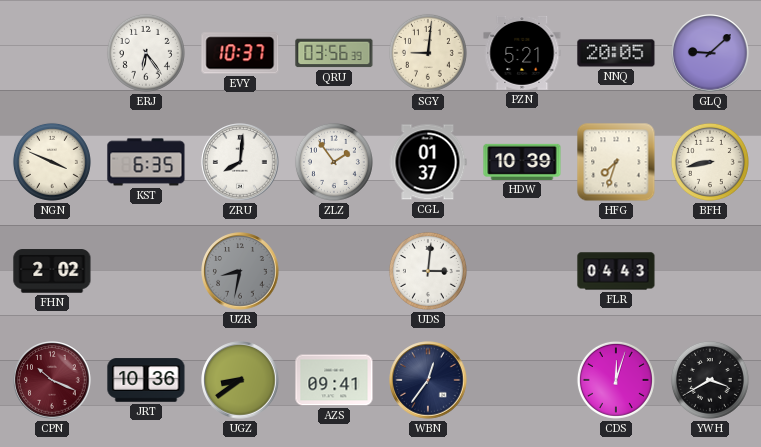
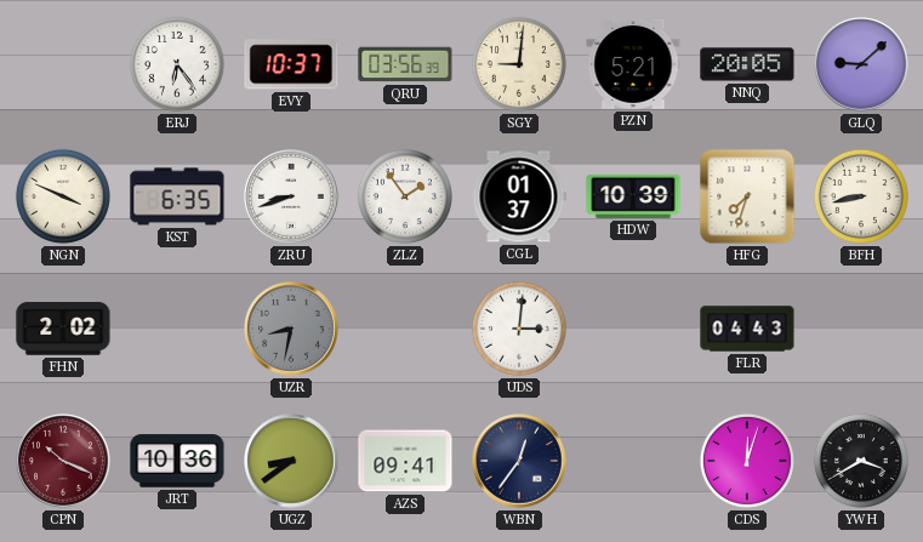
ZRU: 8:01 -> 8:42
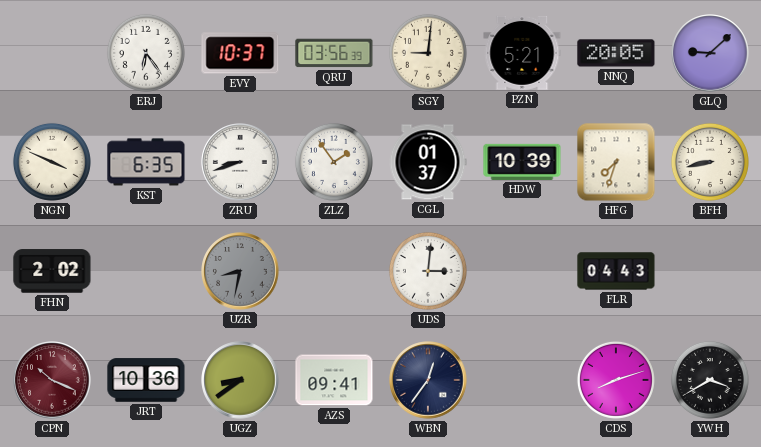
CDS: 12:03 -> 8:12
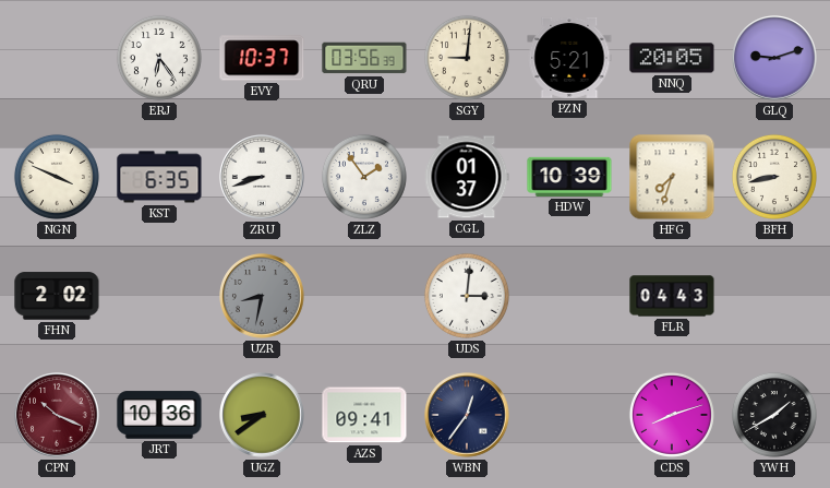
GLQ: 9:08 -> 9:12
YWH: 3:40 -> 1:40
